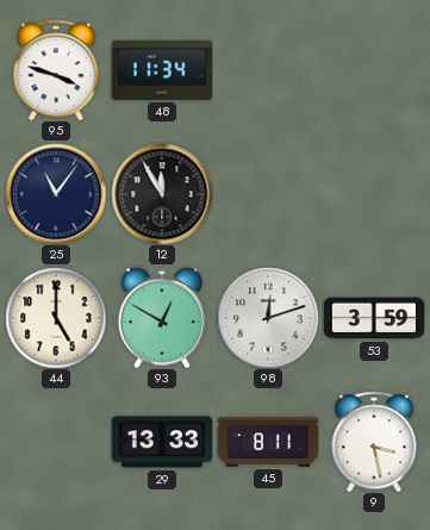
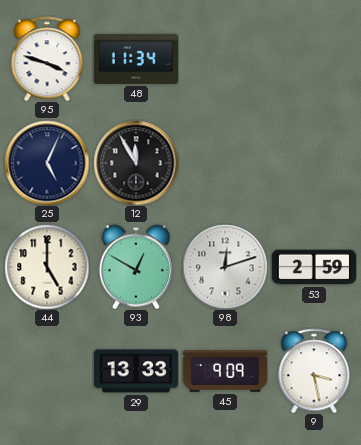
25: 11:06 -> 5:04
53: 3:59 -> 2:59
45: 8:11 -> 9:09
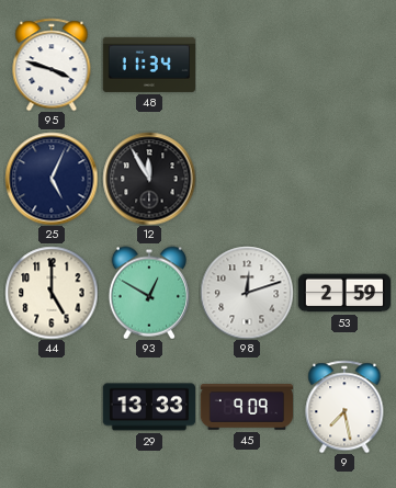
9: 3:28 -> 7:28
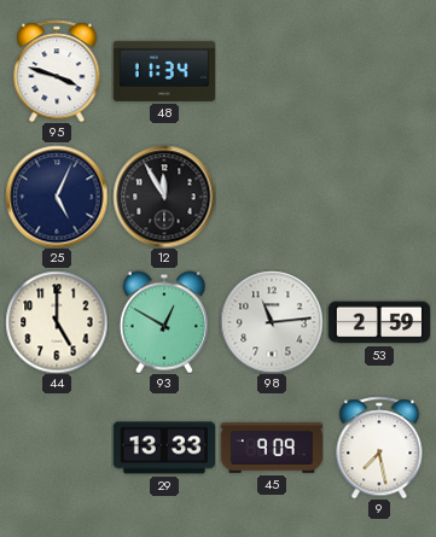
98: 12:12 -> 11:14
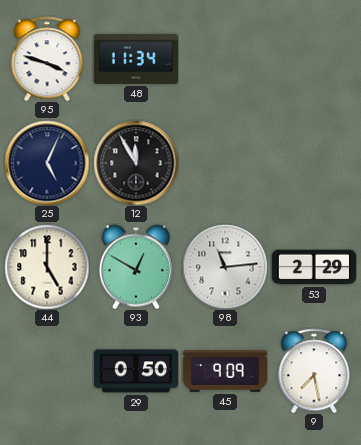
53: 2:59 -> 2:29
29: 13:33 -> 0:50
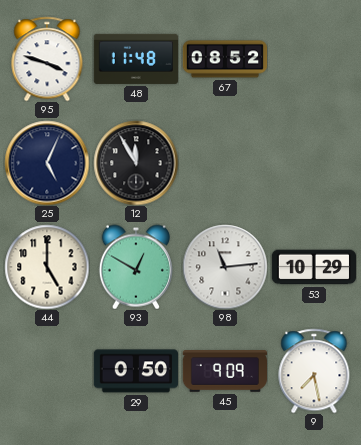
48: 11:34 -> 11:48
67: none -> 08:52
53: 2:29 -> 10:29
